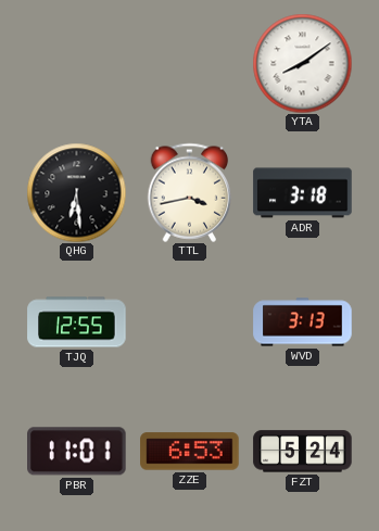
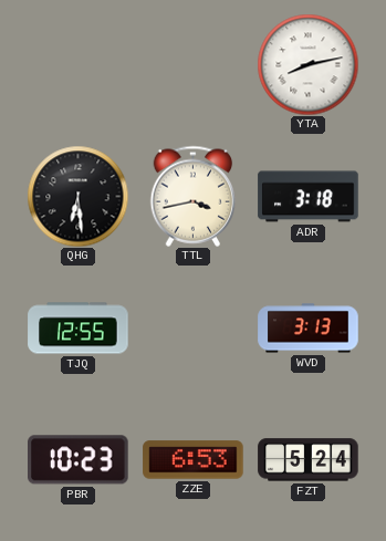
YTA: 8:09 -> 8:13
PBR: 11:01 -> 10:23
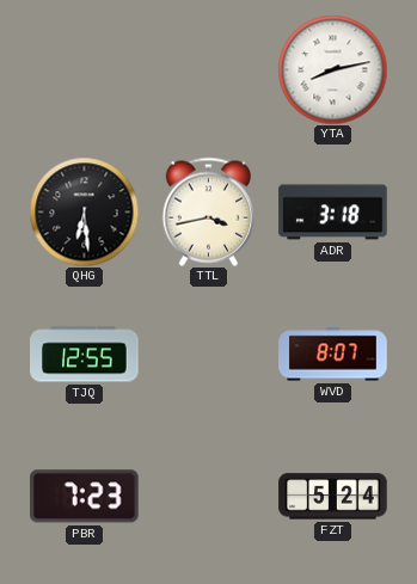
WVD: 3:13 -> 8:07
PBR: 10:23 -> 7:23
ZZE: 6:53 -> none
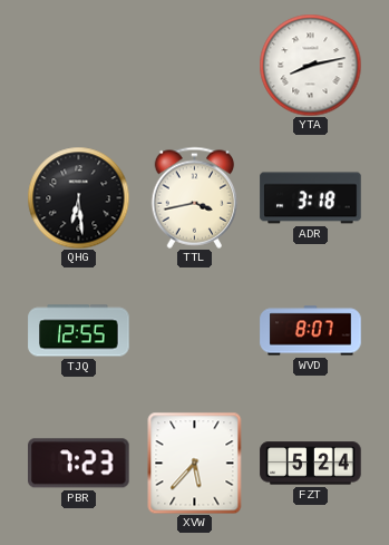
XVW: none -> 5:37
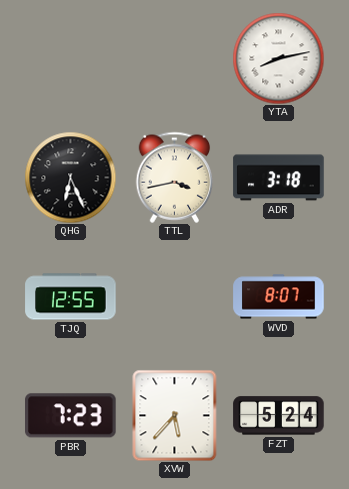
QHG: 6:29 -> 6:26
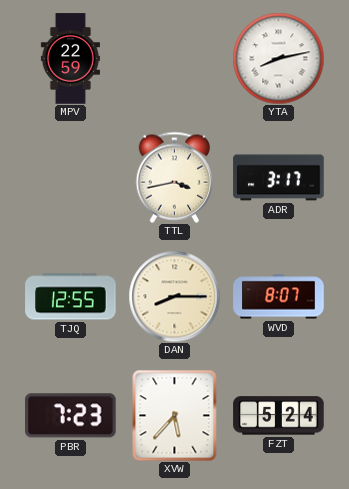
MPV: none -> 22:59
QHG: 6:26 -> none
ADR: 3:18 -> 3:17
DAN: none -> 8:15
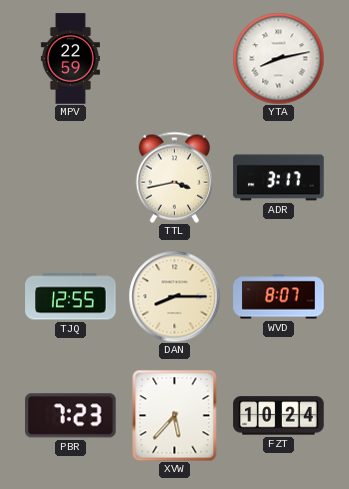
FZT: 5:24 -> 10:24
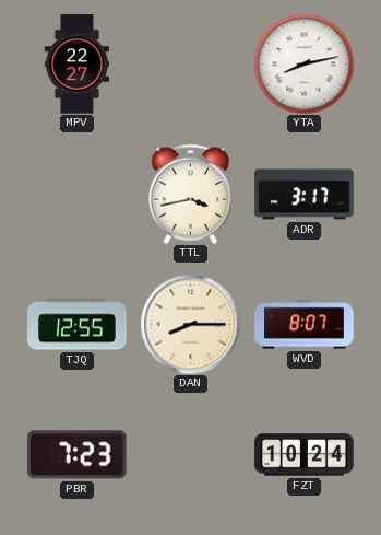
MPV: 22:59 -> 22:27
XVW: 5:37 -> none
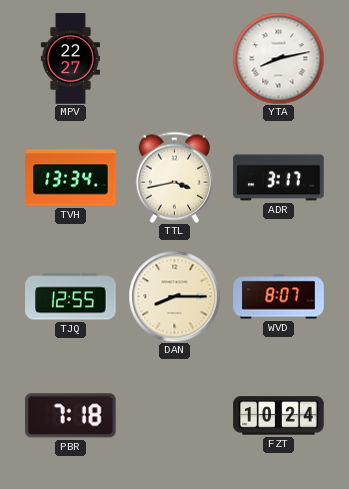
TVH: none -> 13:34
PBR: 7:23 -> 7:18
